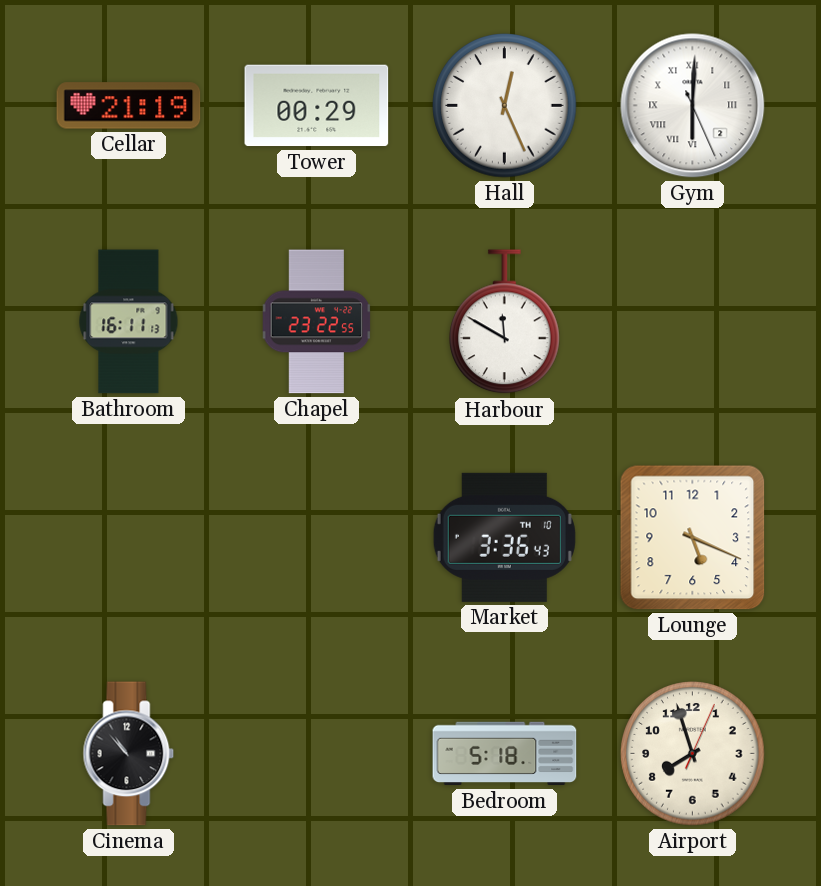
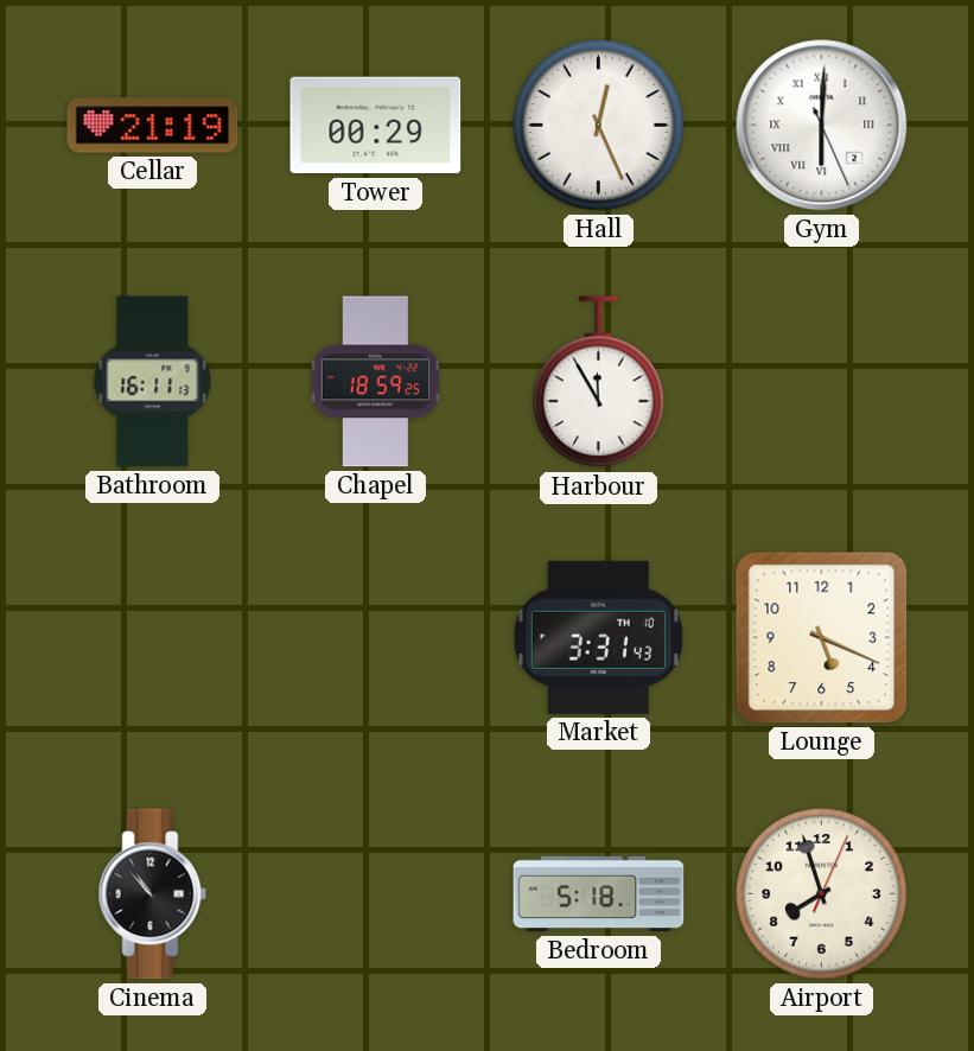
Chapel: 23:22 -> 18:59
Harbour: 11:50 -> 11:55
Market: 3:36 -> 3:31
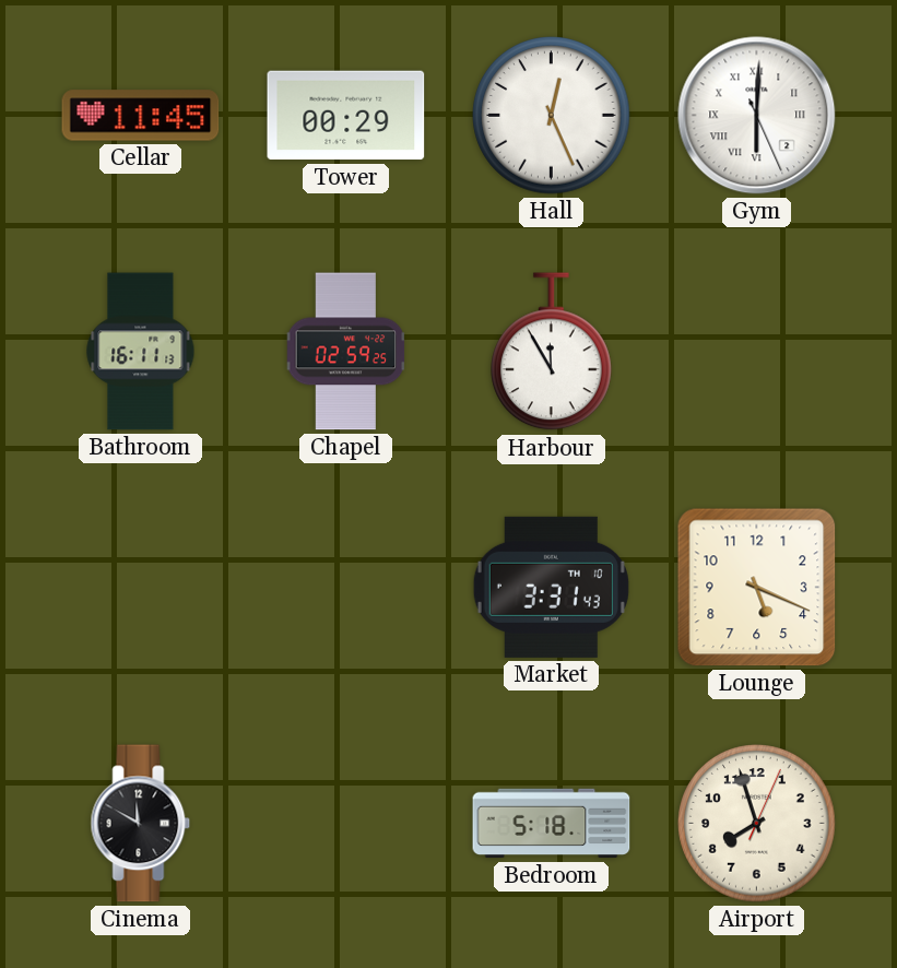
Cellar: 21:19 -> 11:45
Chapel: 18:59 -> 02:59
Cinema: 10:53 -> 11:50
